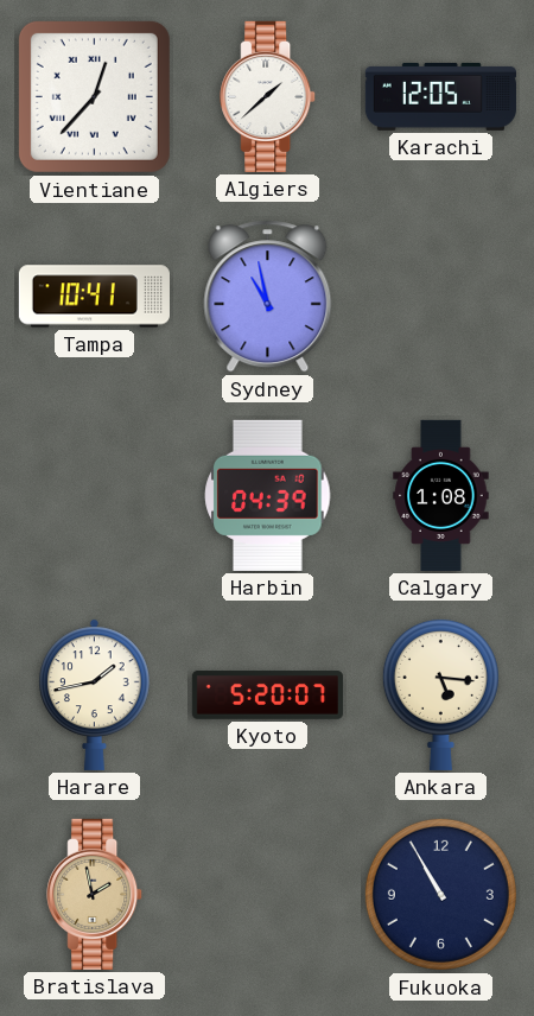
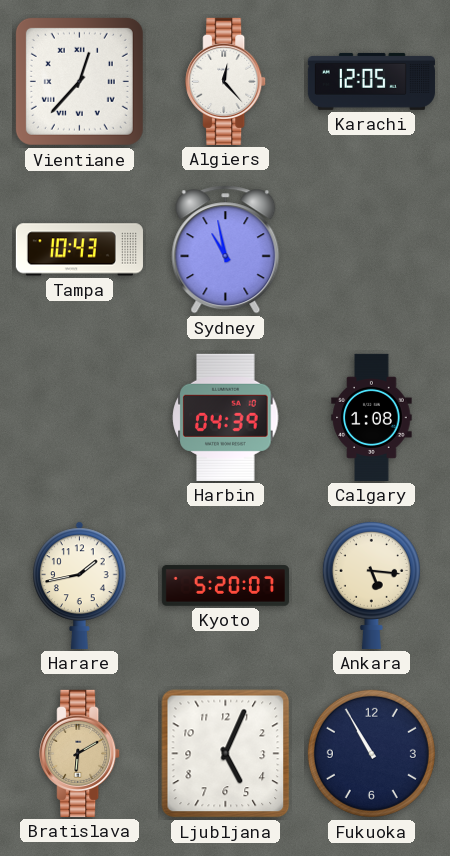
Algiers: 1:38 -> 12:23
Tampa: 10:41 -> 10:43
Bratislava: 1:58 -> 6:10
Ljubljana: none -> 5:04
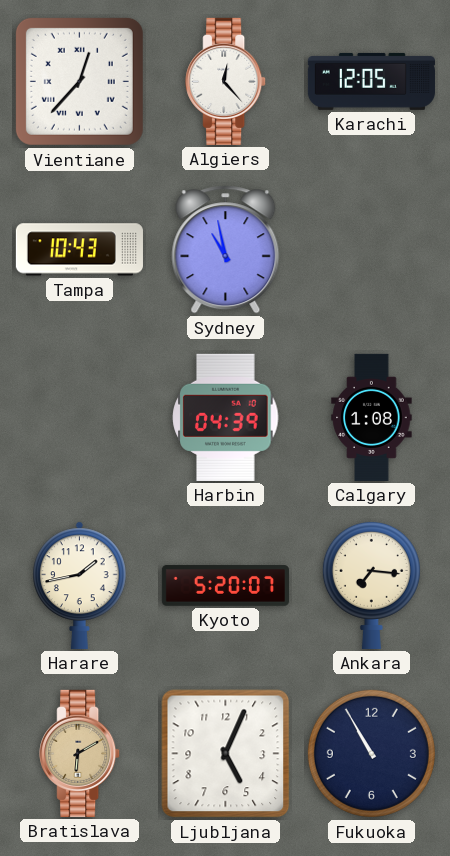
Ankara: 5:16 -> 7:16
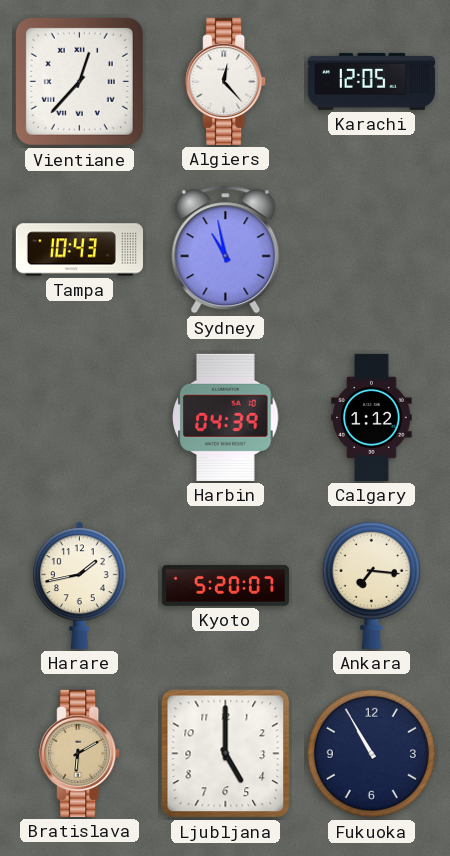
Calgary: 1:08 -> 1:12
Ljubljana: 5:04 -> 5:00
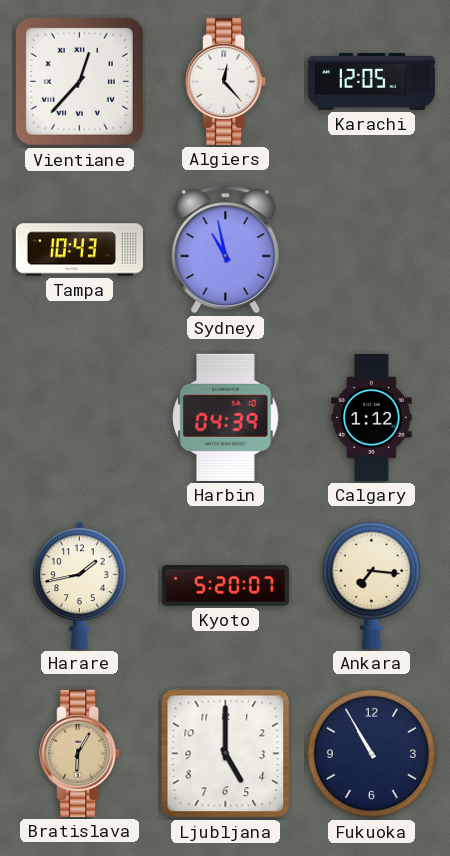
Bratislava: 6:10 -> 6:05
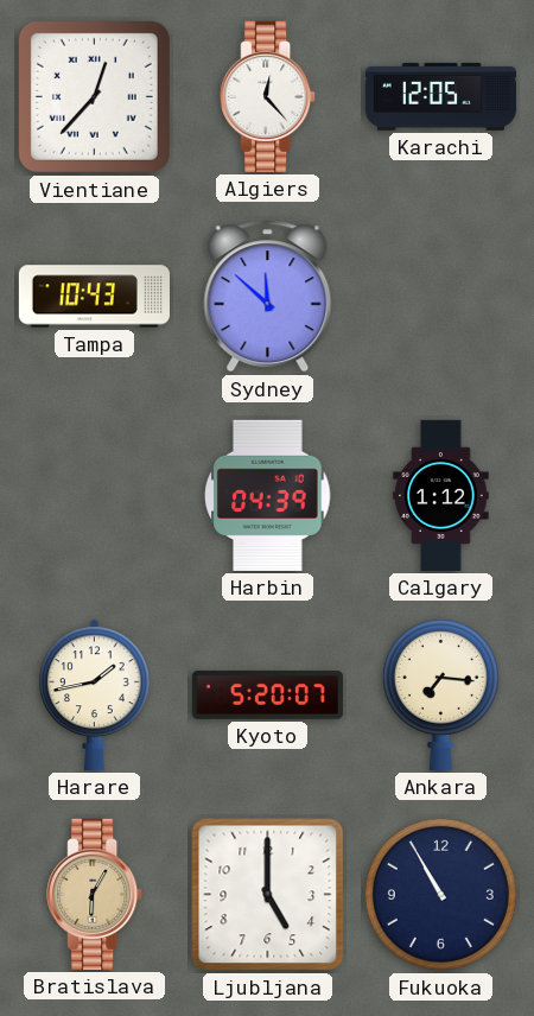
Sydney: 10:58 -> 11:52
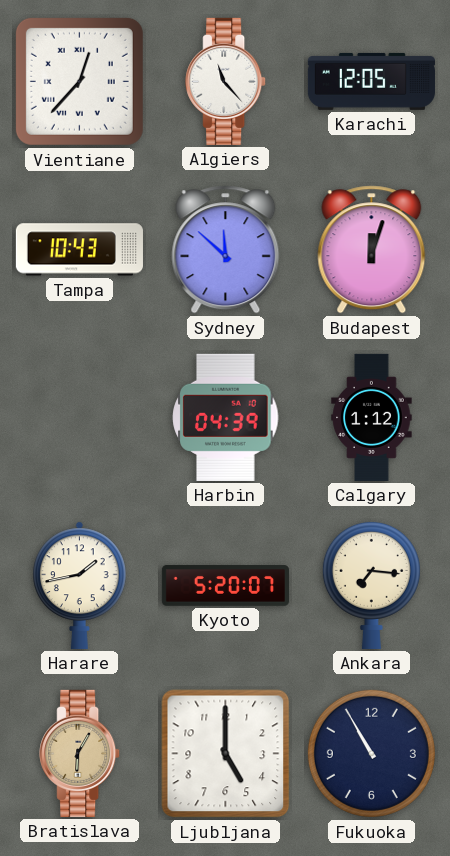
Algiers: 12:23 -> 11:23
Budapest: none -> 12:03
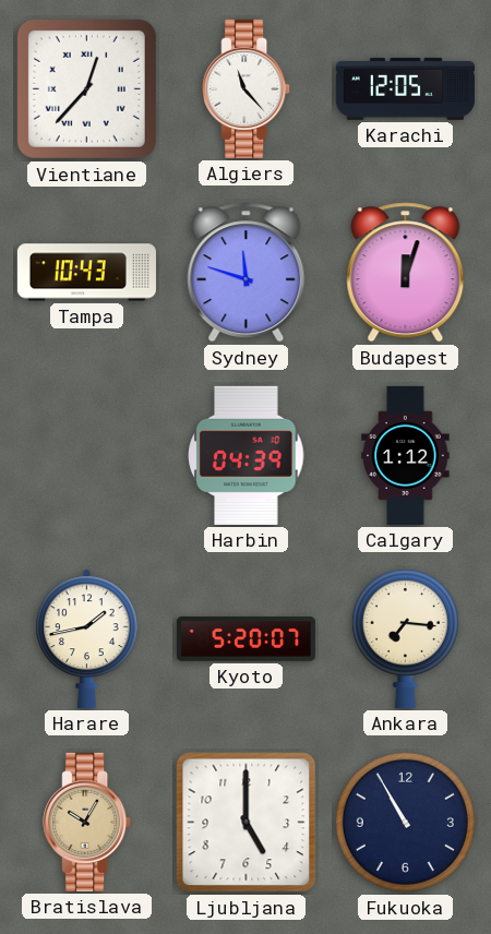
Sydney: 11:52 -> 11:48
Bratislava: 6:05 -> 10:05
